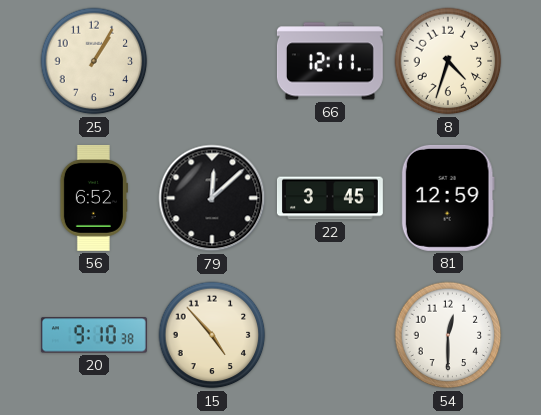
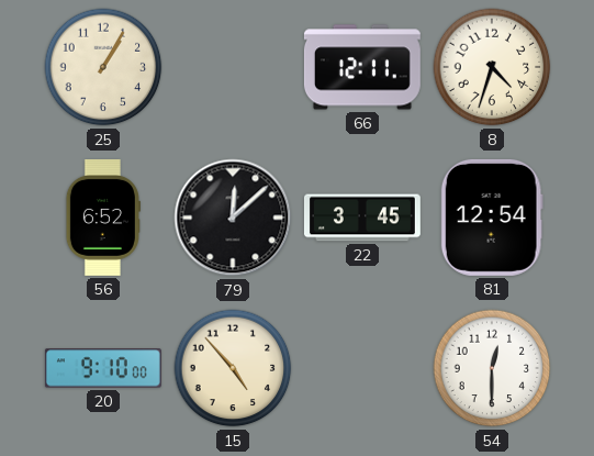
81: 12:59 -> 12:54
20: 9:10:38 -> 9:10:00
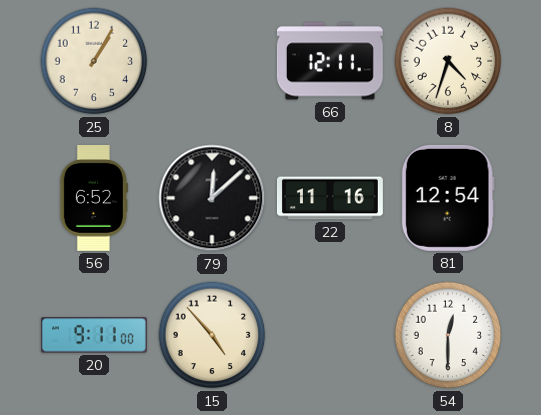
22: 3:45 -> 11:16
20: 9:10 -> 9:11
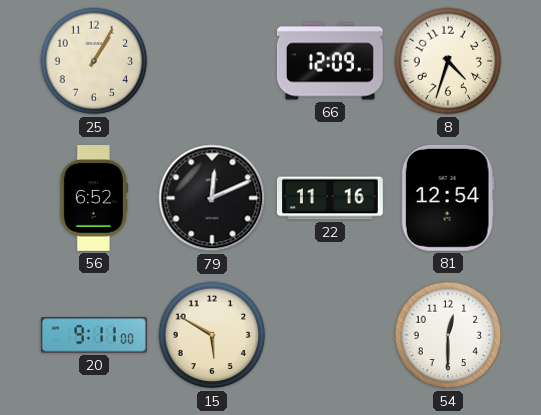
66: 12:11 -> 12:09
79: 12:08 -> 12:11
15: 4:53 -> 5:50
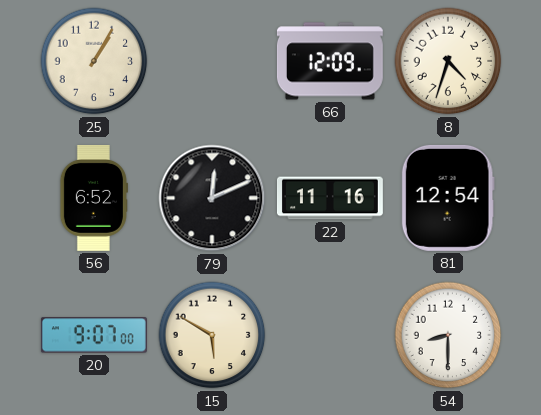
20: 9:11 -> 9:07
54: 12:30 -> 8:30
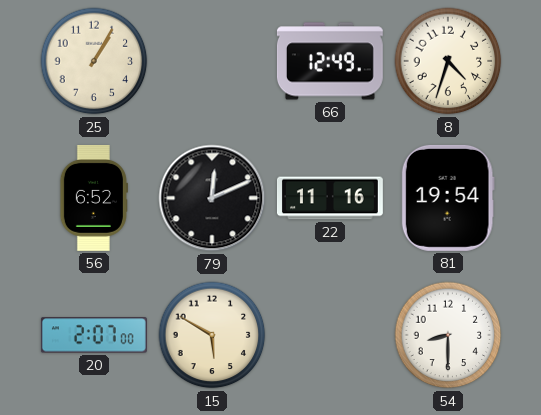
66: 12:09 -> 12:49
81: 12:54 -> 19:54
20: 9:07 -> 2:07
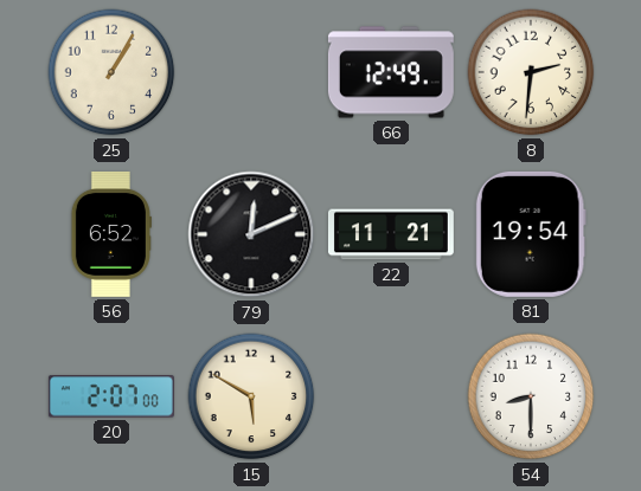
8: 4:33 -> 2:31
22: 11:16 -> 11:21
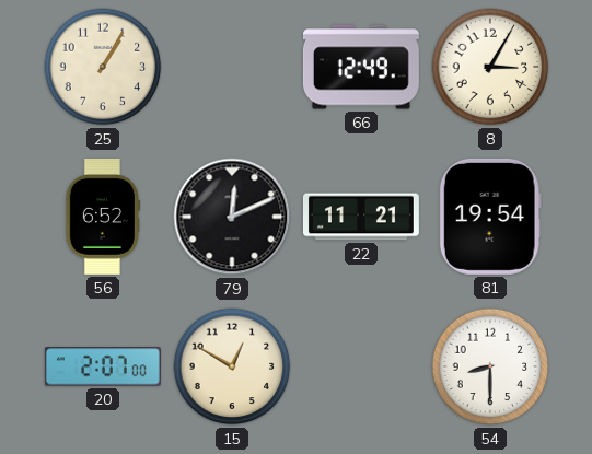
8: 2:31 -> 3:05
15: 5:50 -> 12:50
